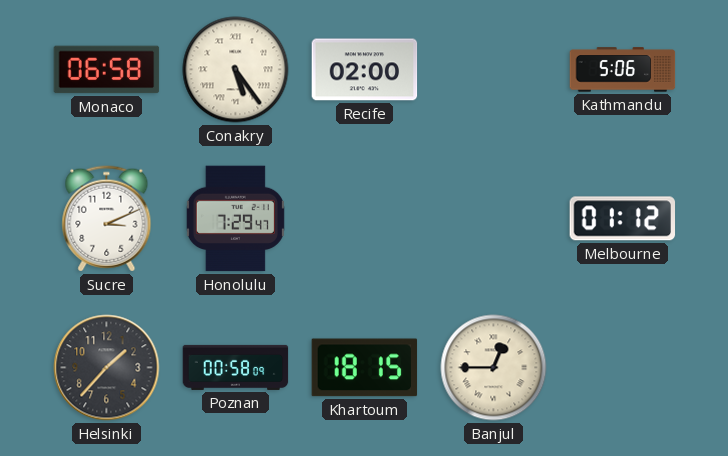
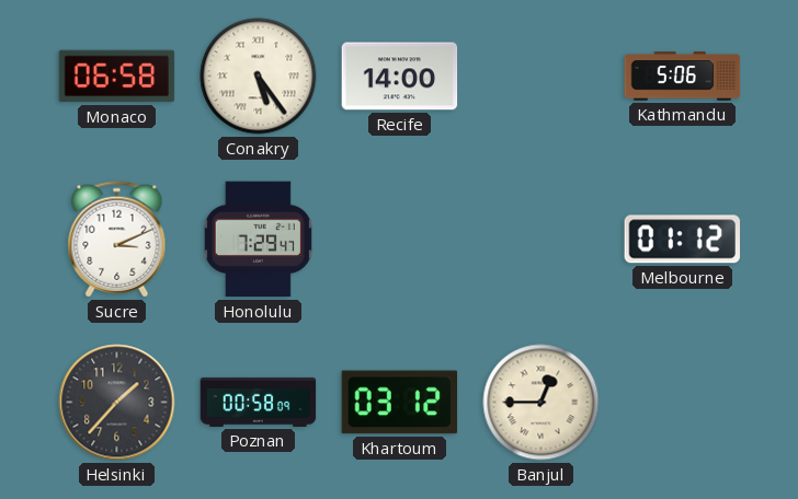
Recife: 02:00 -> 14:00
Khartoum: 18:15 -> 03:12
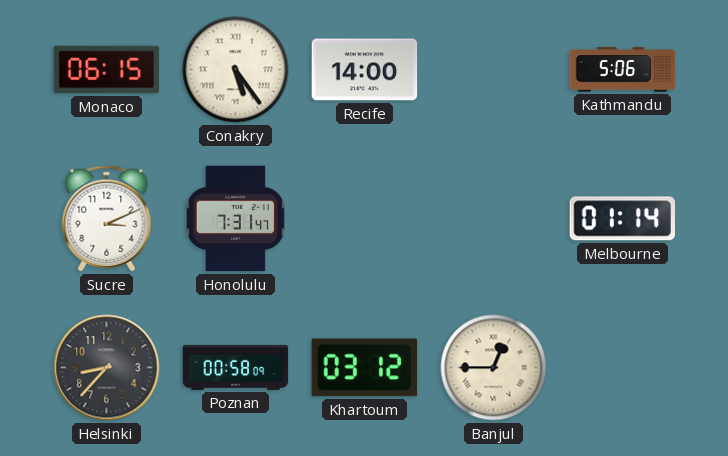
Monaco: 06:58 -> 06:15
Honolulu: 7:29 -> 7:31
Melbourne: 01:12 -> 01:14
Helsinki: 1:37 -> 8:37
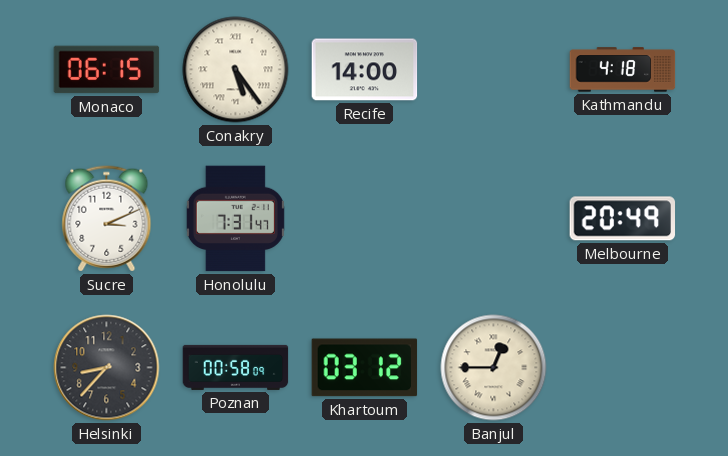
Kathmandu: 5:06 -> 4:18
Melbourne: 01:14 -> 20:49
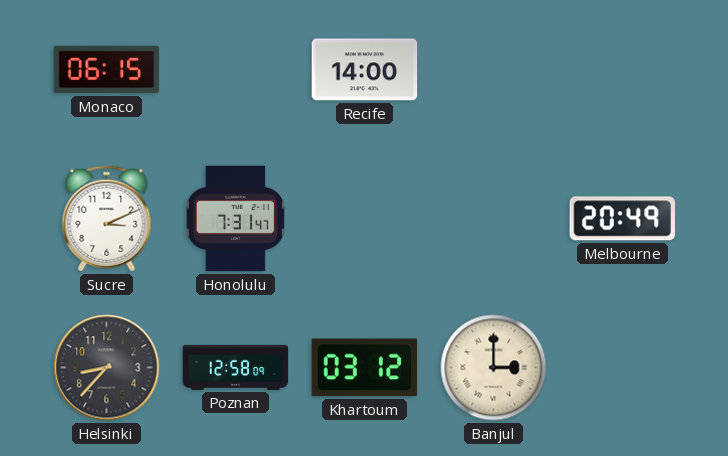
Conakry: 5:24 -> none
Kathmandu: 4:18 -> none
Poznan: 00:58 -> 12:58
Banjul: 12:45 -> 3:00
